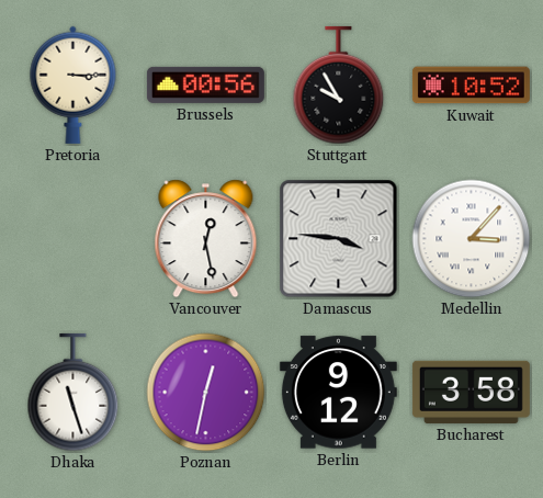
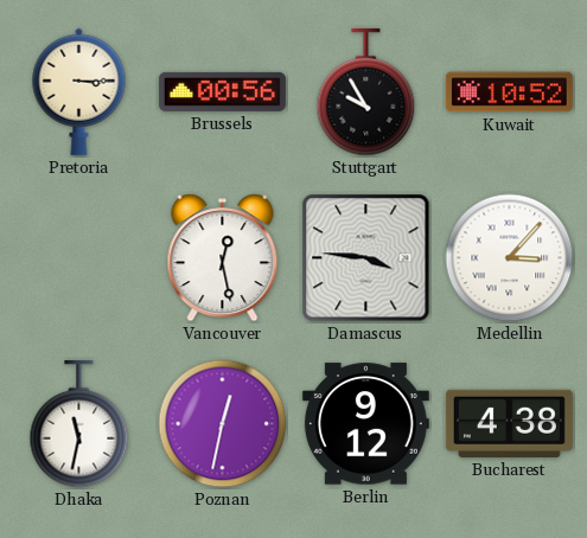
Dhaka: 11:27 -> 11:32
Bucharest: 3:58 -> 4:38
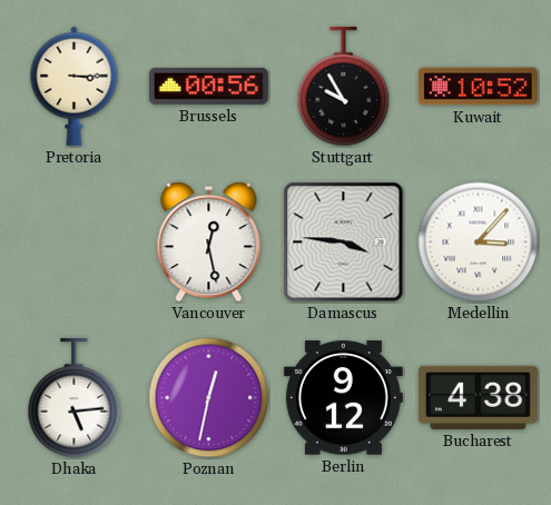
Dhaka: 11:32 -> 5:14
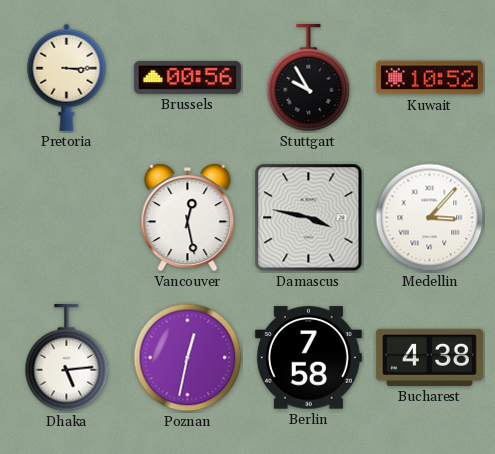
Damascus: 3:46 -> 3:47
Berlin: 9:12 -> 7:58
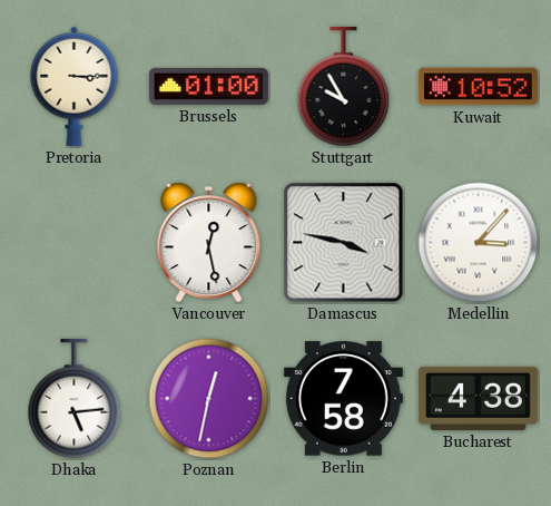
Brussels: 00:56 -> 01:00
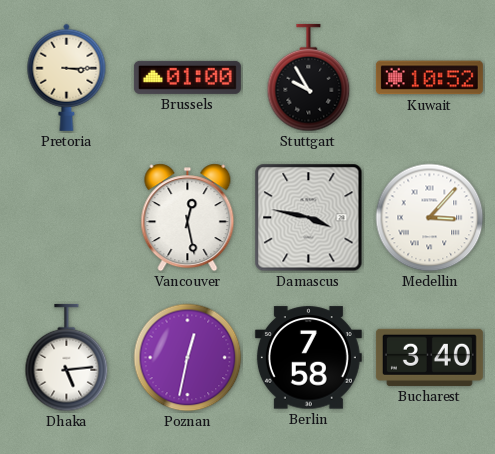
Bucharest: 4:38 -> 3:40
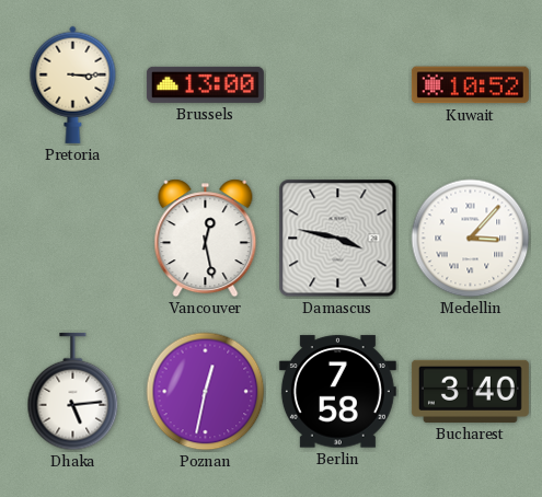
Brussels: 01:00 -> 13:00
Stuttgart: 9:55 -> none
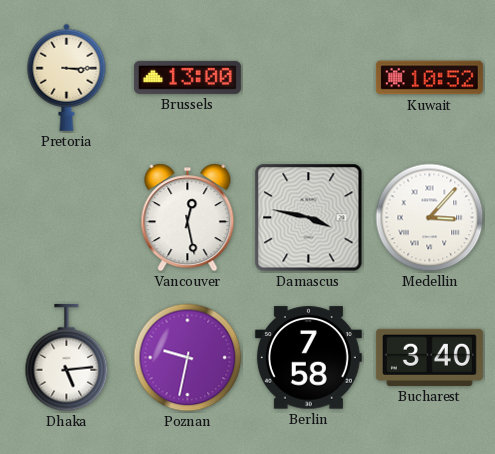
Poznan: 12:32 -> 9:32
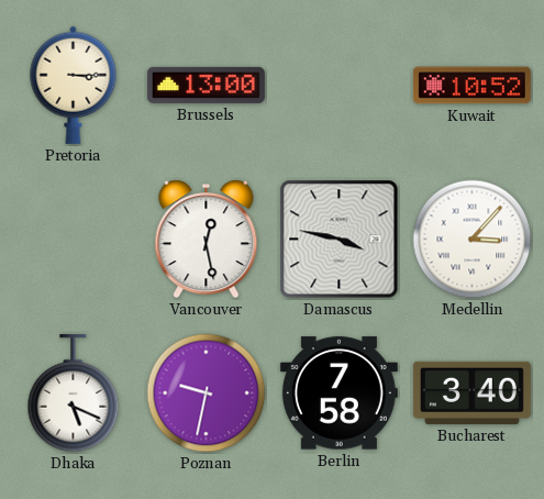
Dhaka: 5:14 -> 5:19
